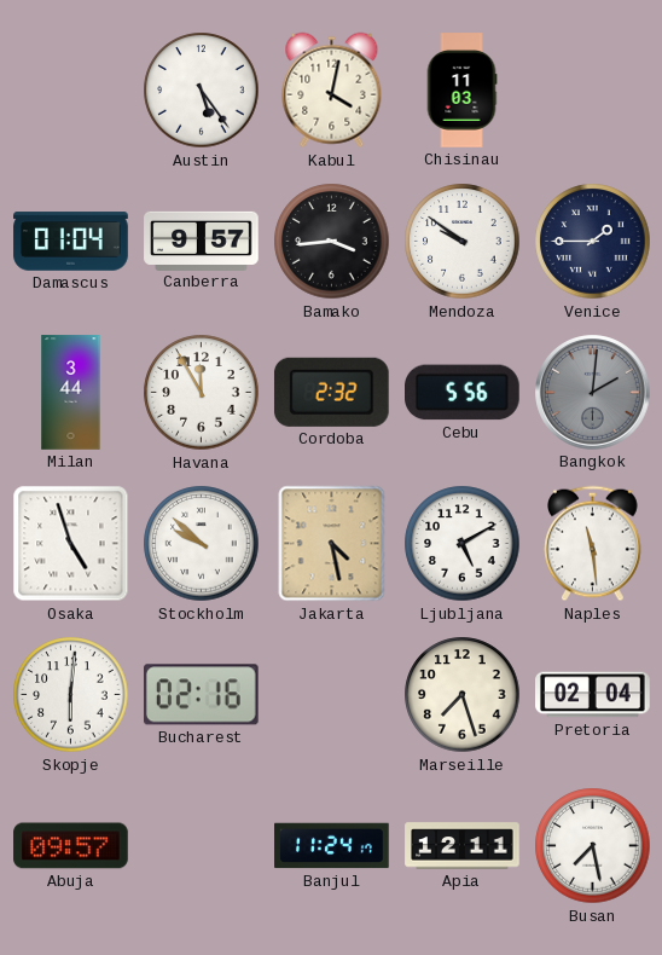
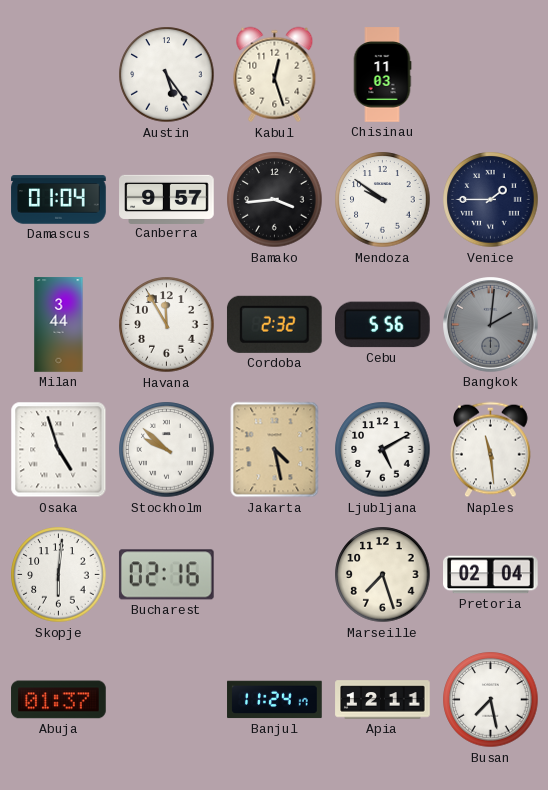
Kabul: 4:02 -> 12:27
Abuja: 09:57 -> 01:37
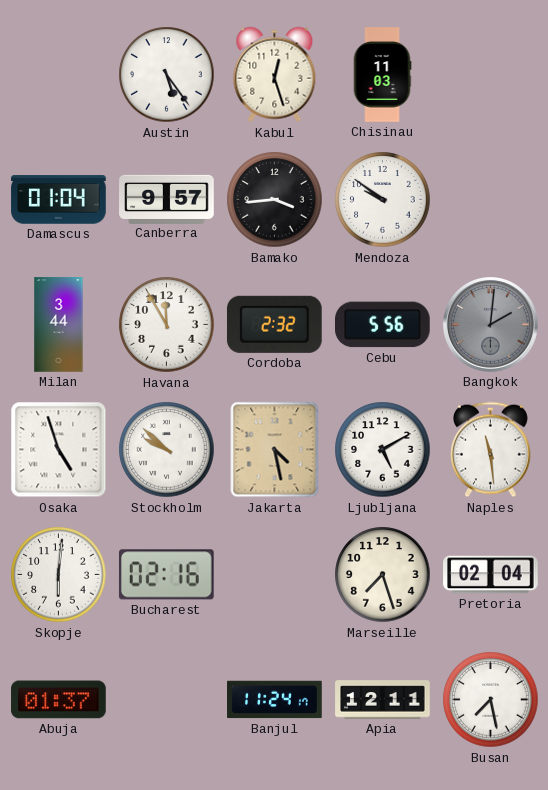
Venice: 1:45 -> none
